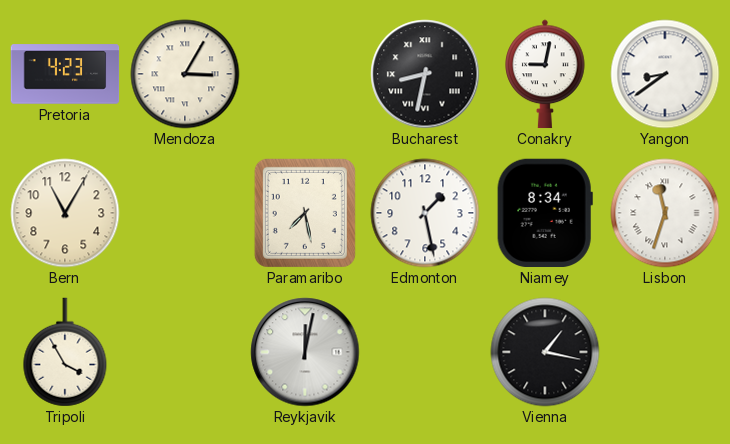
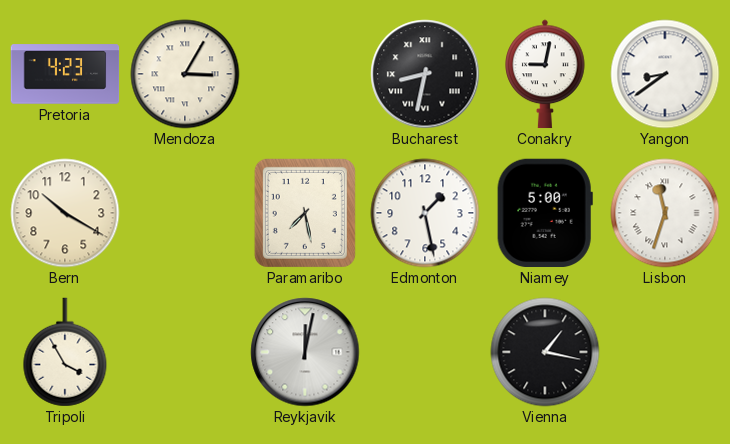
Bern: 11:05 -> 10:20
Niamey: 8:34 -> 5:00
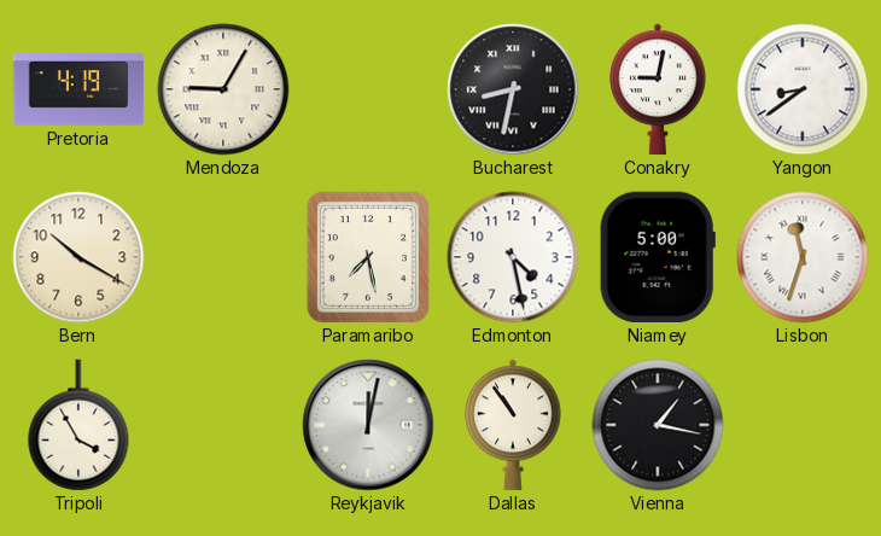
Pretoria: 4:23 -> 4:19
Mendoza: 3:05 -> 9:05
Edmonton: 1:28 -> 4:28
Dallas: none -> 10:54
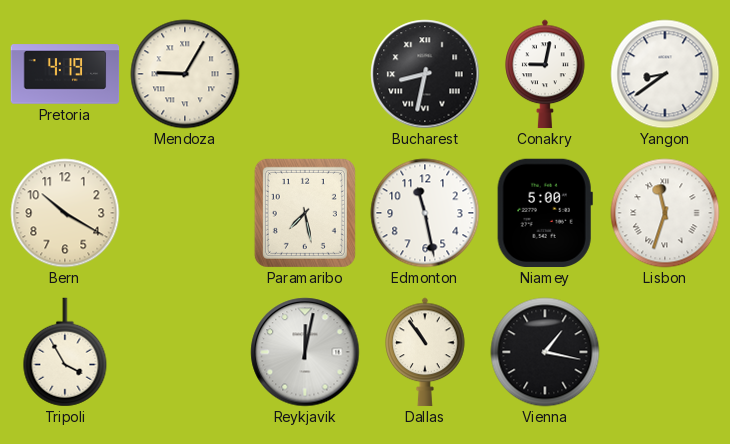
Edmonton: 4:28 -> 11:28
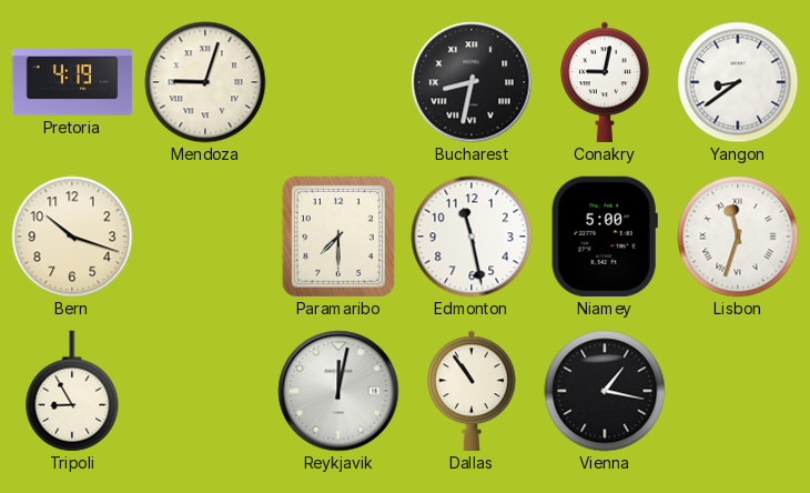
Mendoza: 9:05 -> 9:03
Bern: 10:20 -> 10:18
Paramaribo: 7:28 -> 7:30
Tripoli: 3:55 -> 8:55
